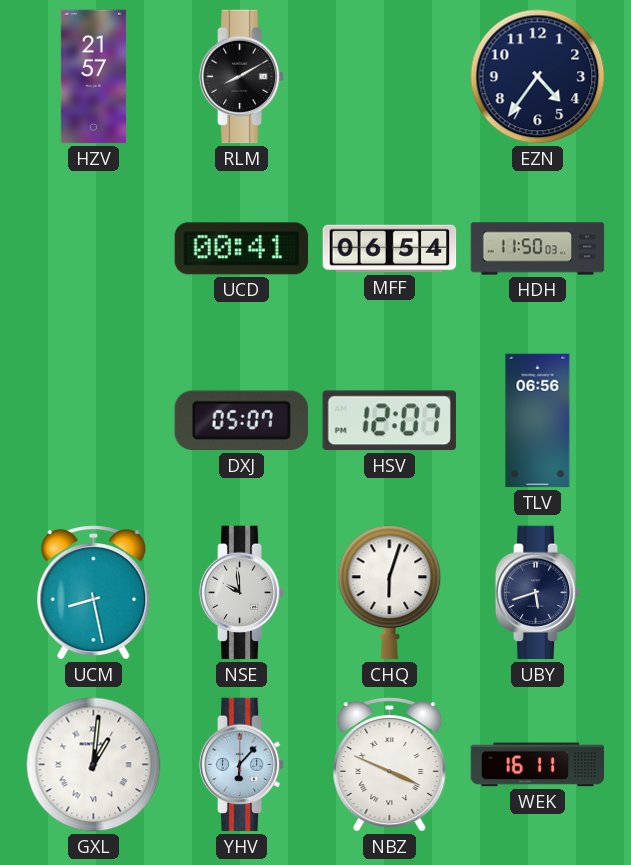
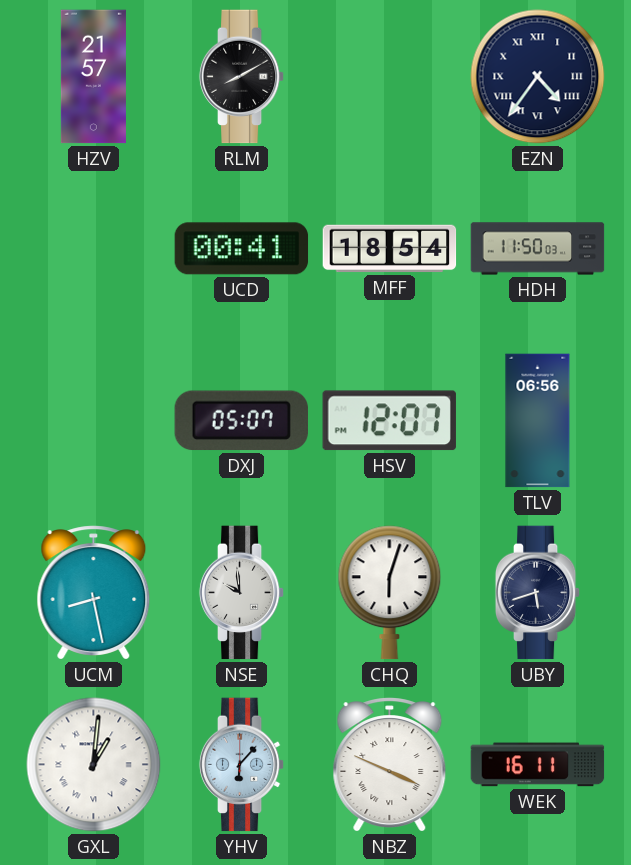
EZN numerals: Arabic -> Roman
MFF: 06:54 -> 18:54
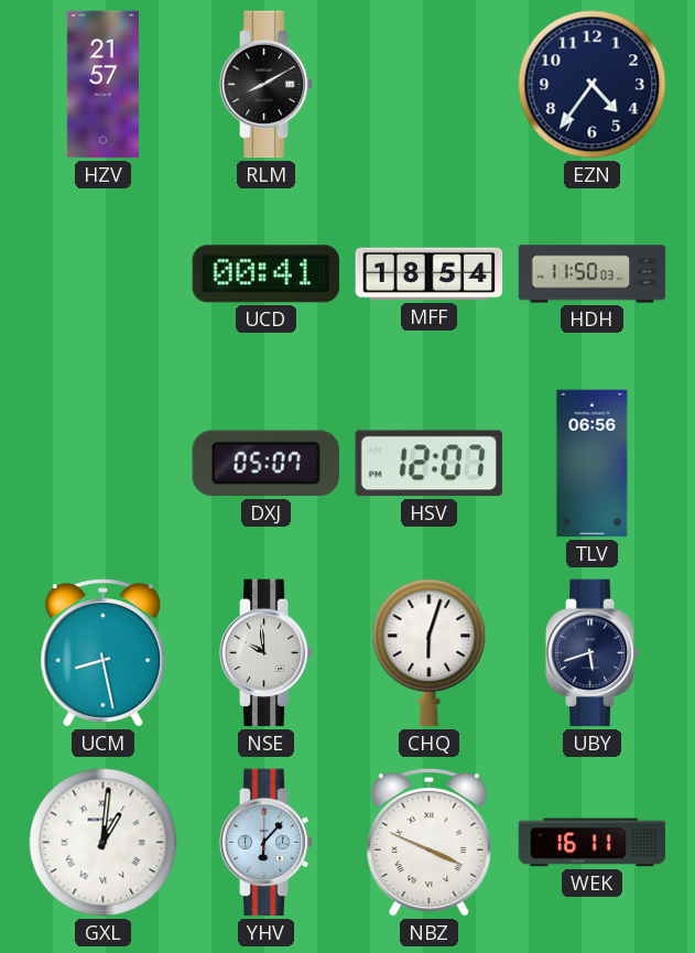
EZN numerals: Roman -> Arabic
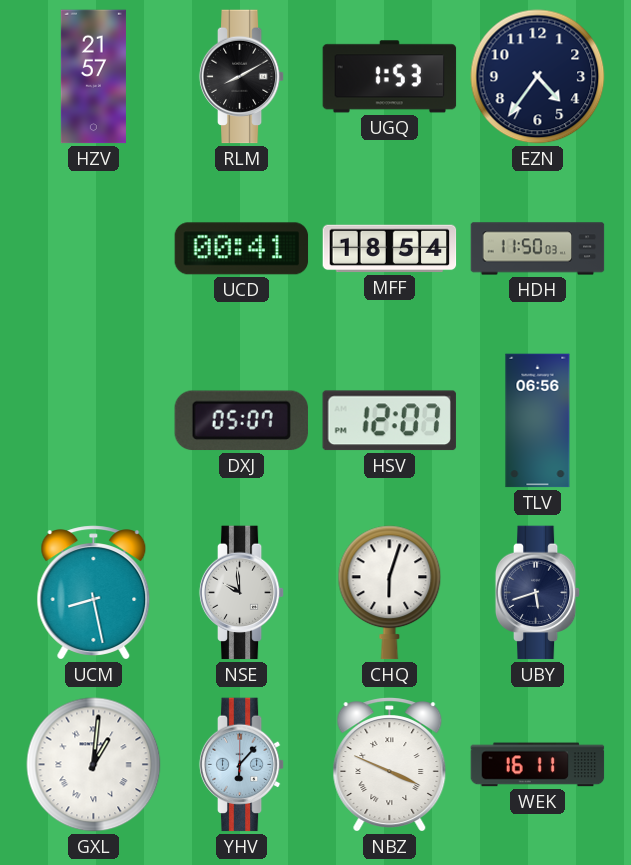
UGQ: none -> 1:53
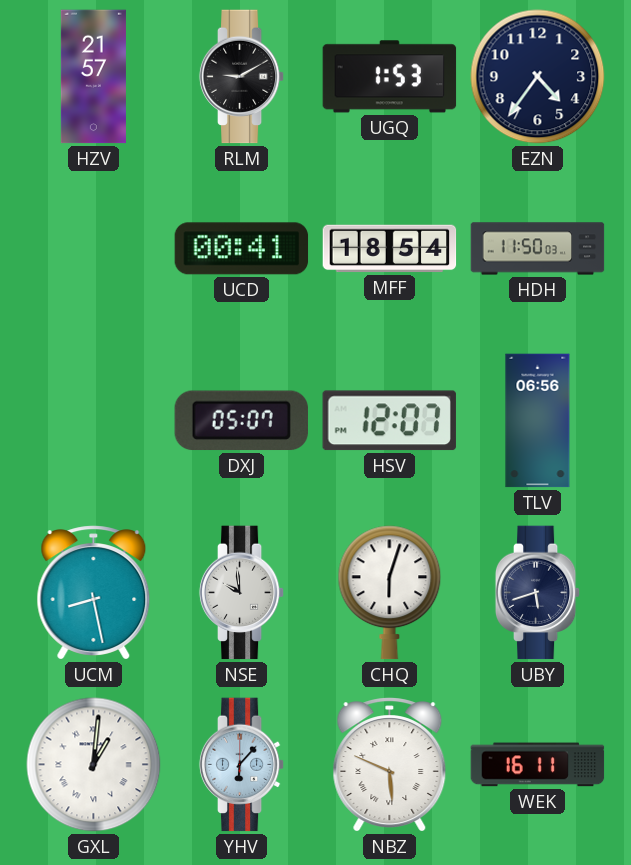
RLM: 8:10 -> 9:10
NBZ: 3:49 -> 5:49
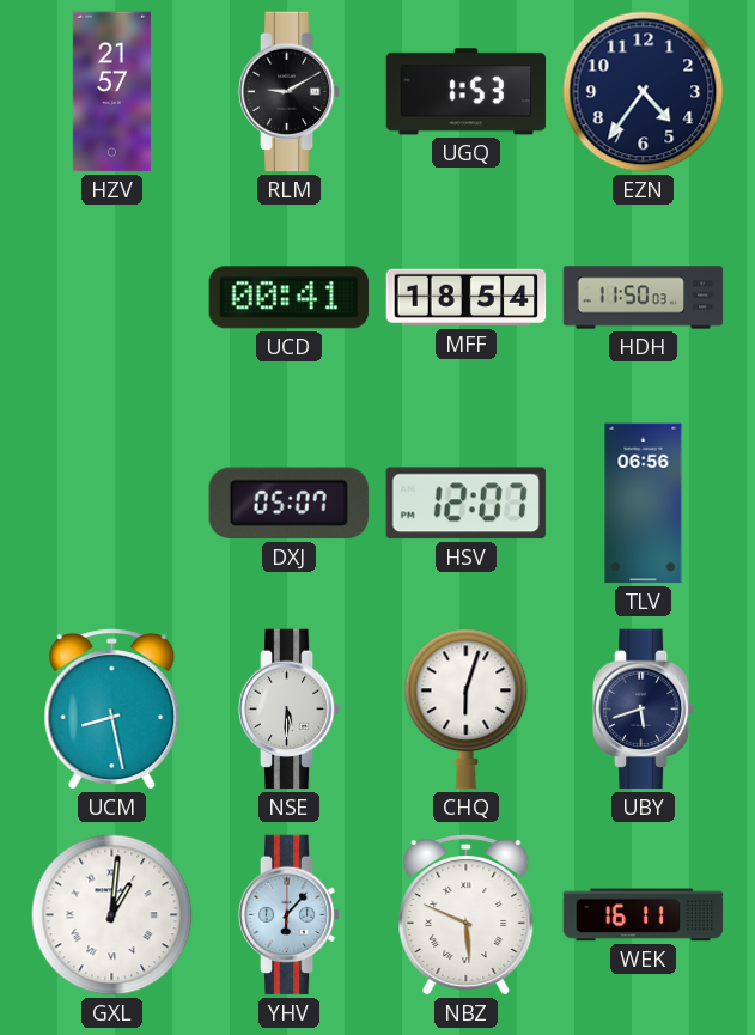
NSE: 9:59 -> 5:30
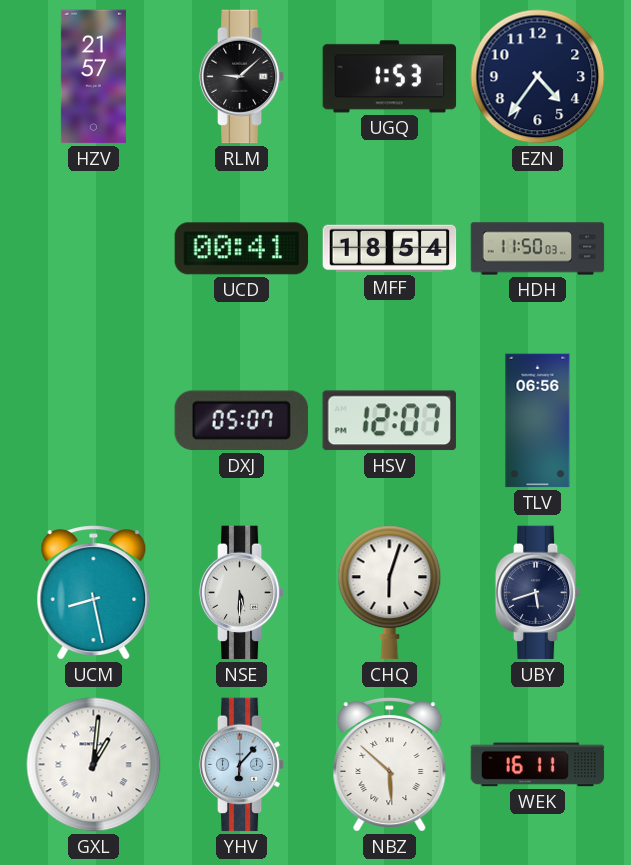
RLM: 9:10 -> 9:08
NBZ: 5:49 -> 5:52
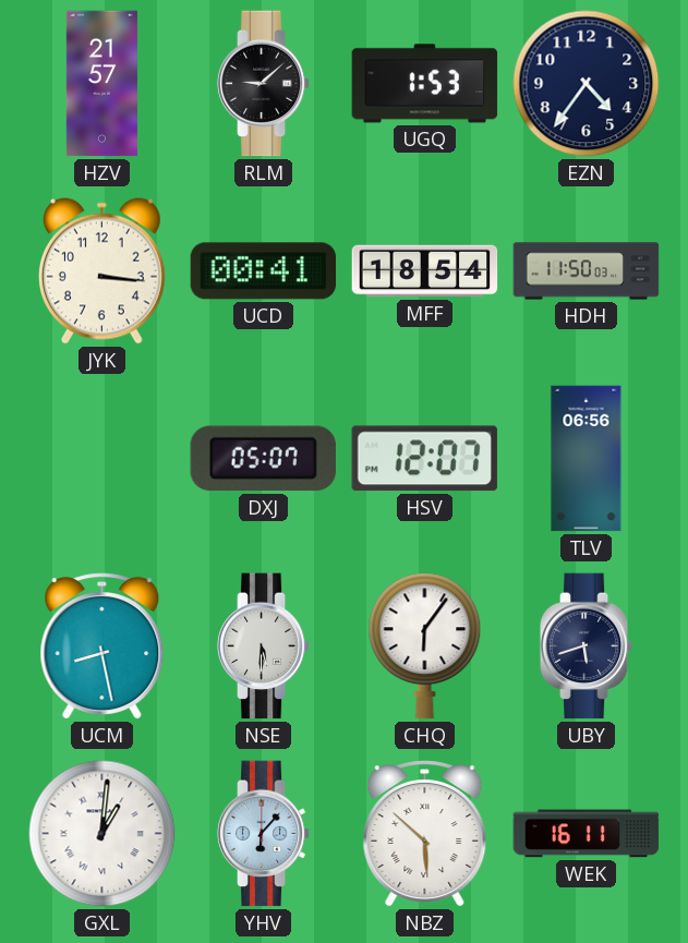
JYK: none -> 3:16
CHQ: 6:03 -> 6:06
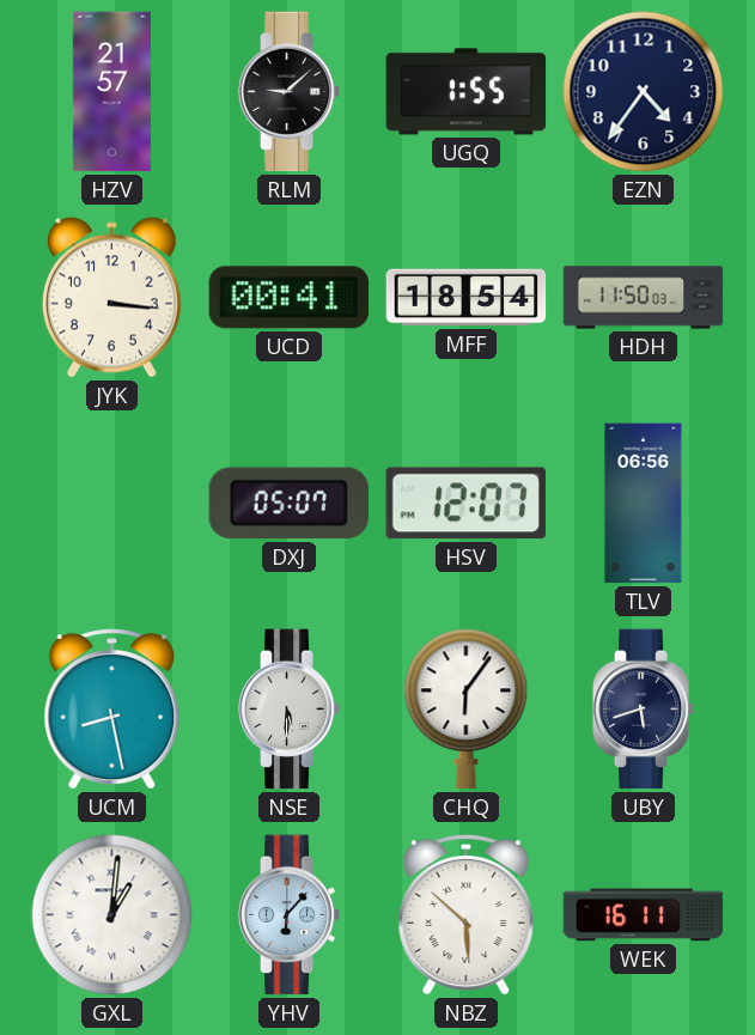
UGQ: 1:53 -> 1:55
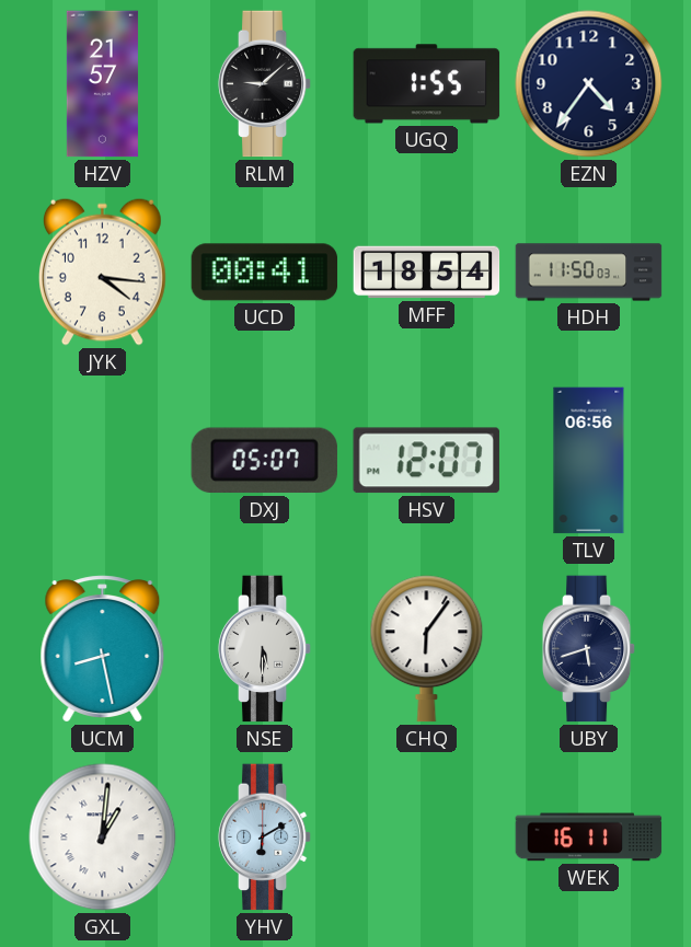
JYK: 3:16 -> 4:16
YHV: 6:07 -> 6:10
NBZ: 5:52 -> none
